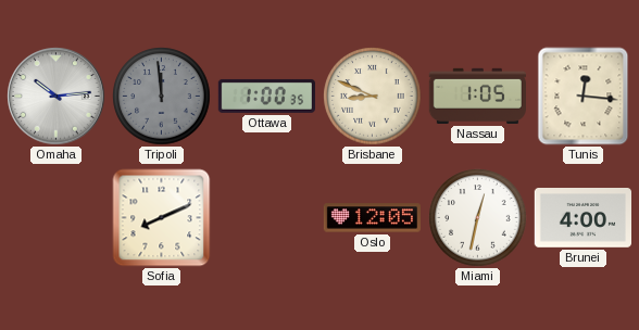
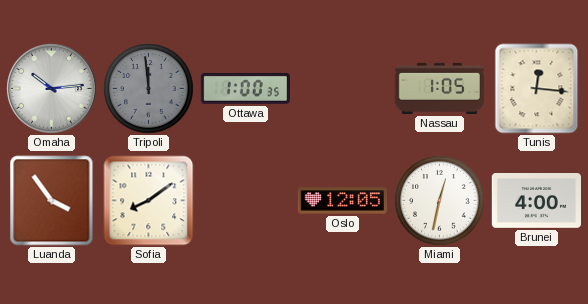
Brisbane: 8:49 -> none
Luanda: none -> 3:54
Sofia: 8:11 -> 8:09
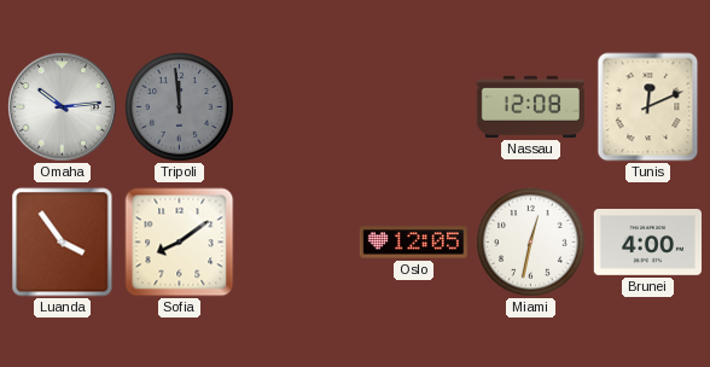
Ottawa: 1:00 -> none
Nassau: 1:05 -> 12:08
Tunis: 12:16 -> 12:11
